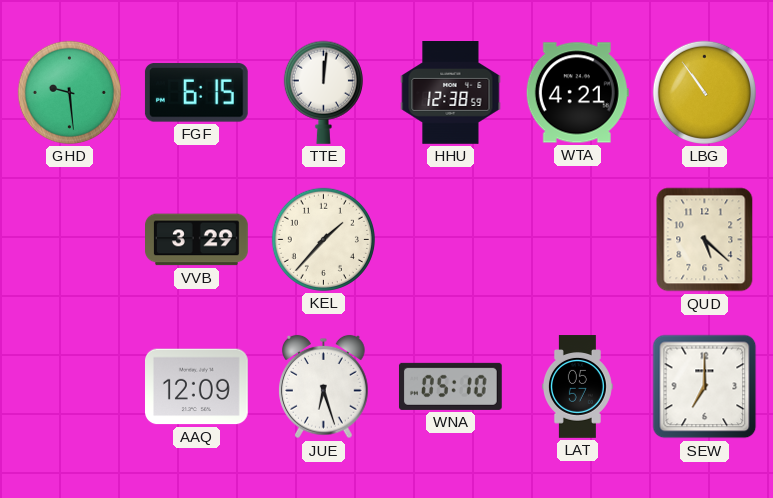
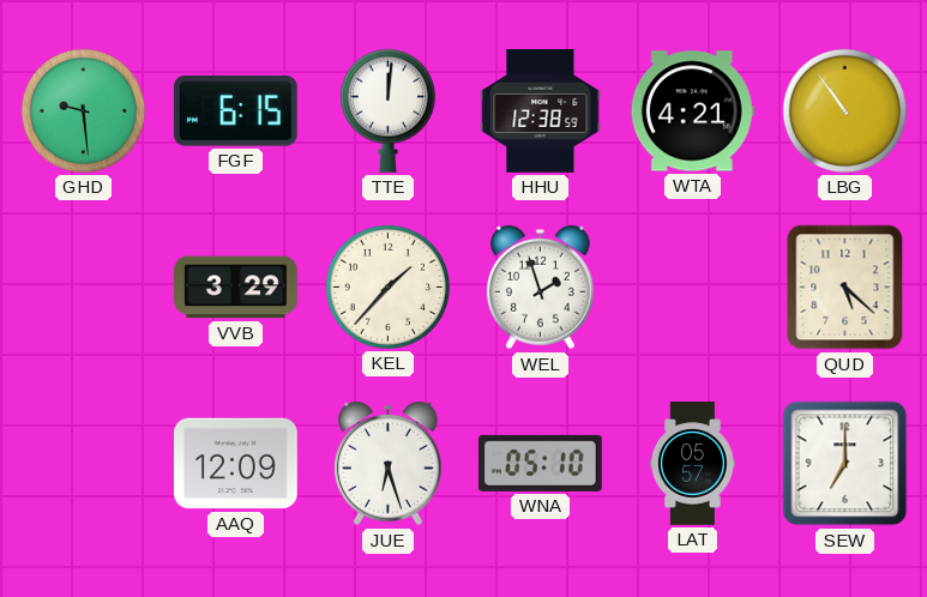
WEL: none -> 1:57
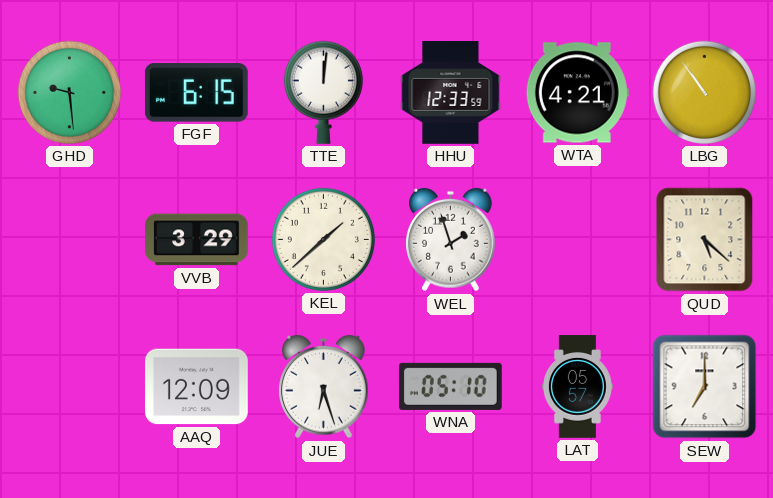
HHU: 12:38 -> 12:33
KEL: 1:37 -> 1:38
